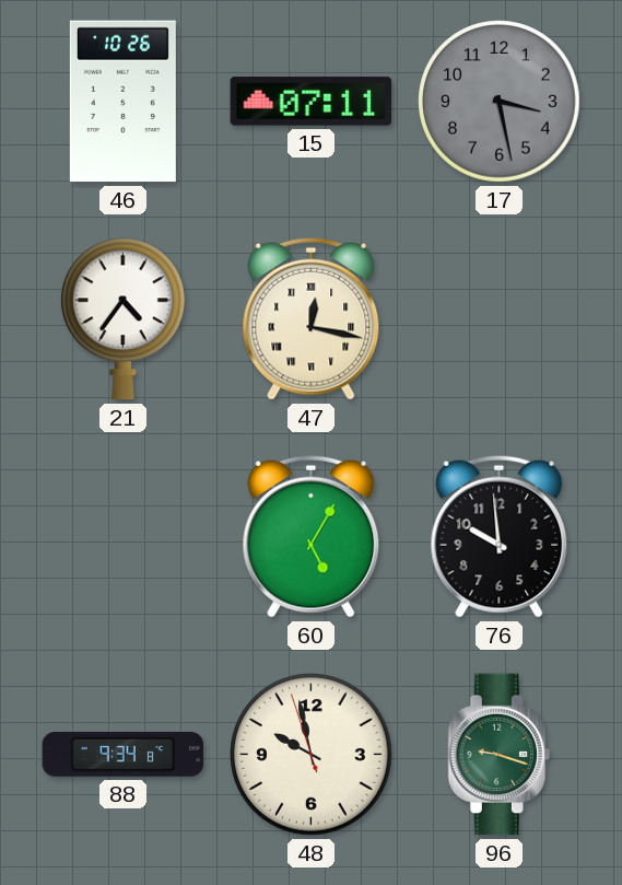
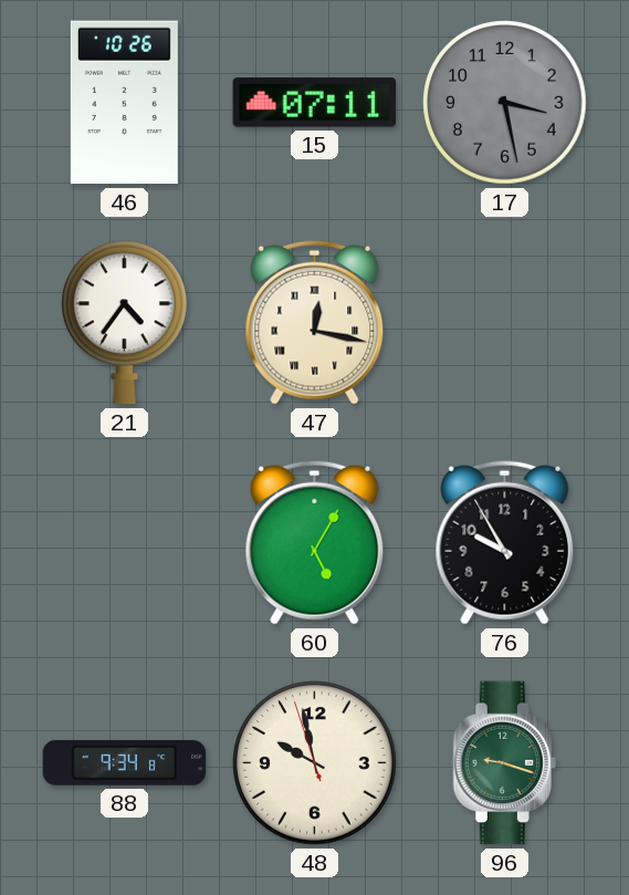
76: 9:59 -> 9:55
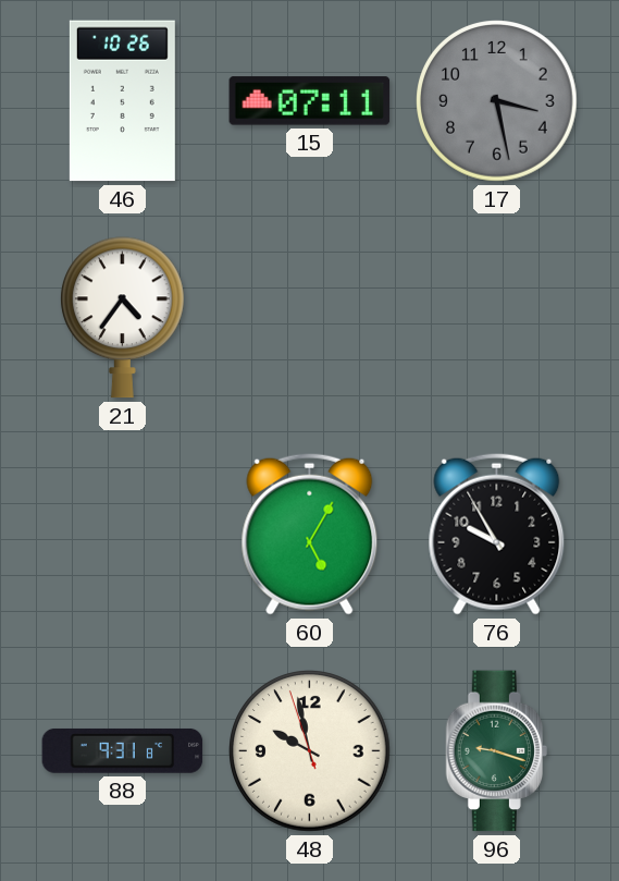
47: 12:17 -> none
88: 9:34 -> 9:31
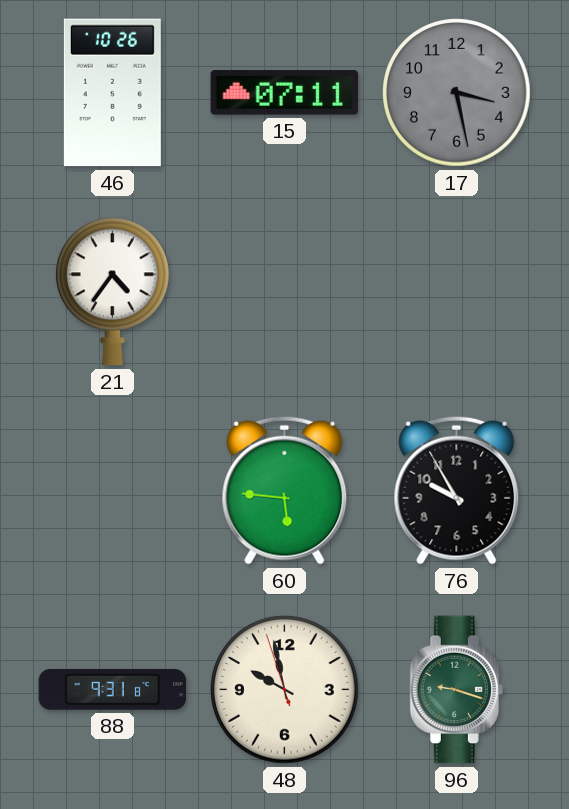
60: 5:05 -> 5:46
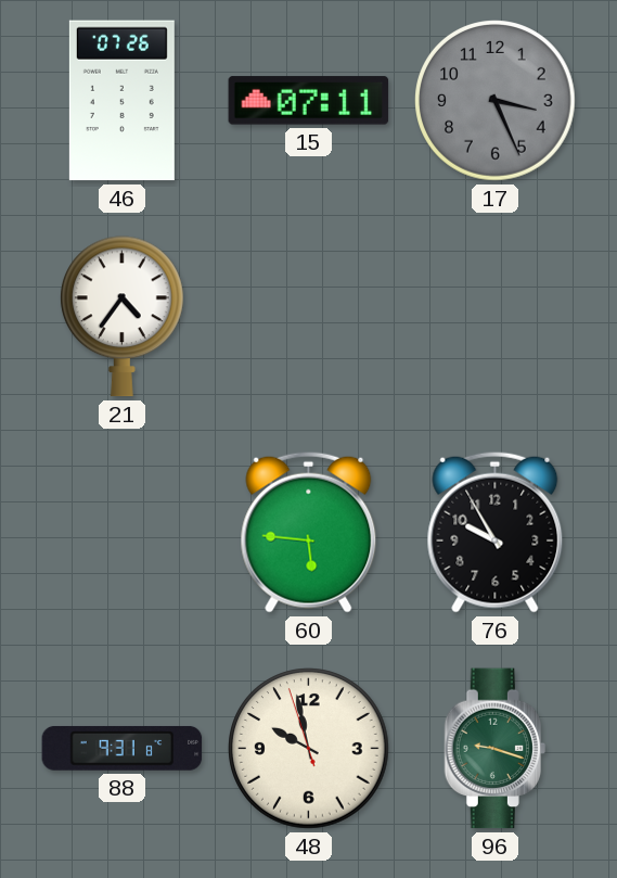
46: 10:26 -> 07:26
17: 3:28 -> 3:26
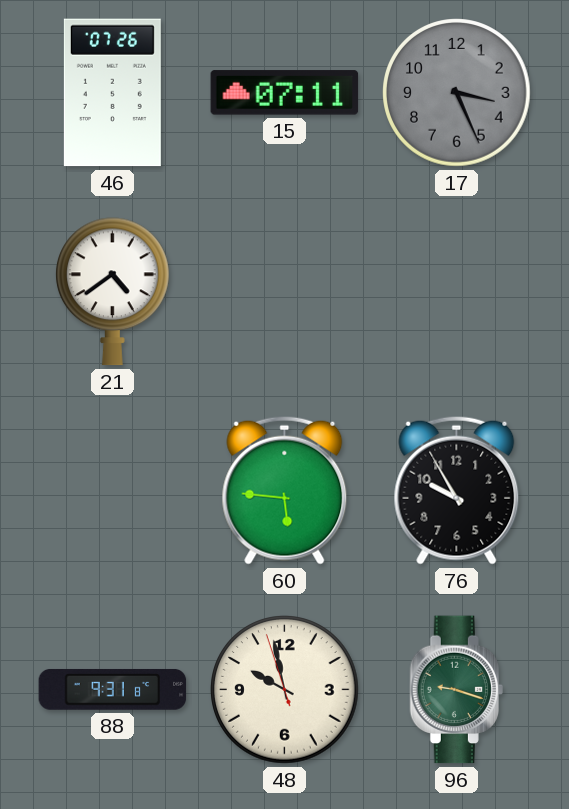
21: 4:36 -> 4:39
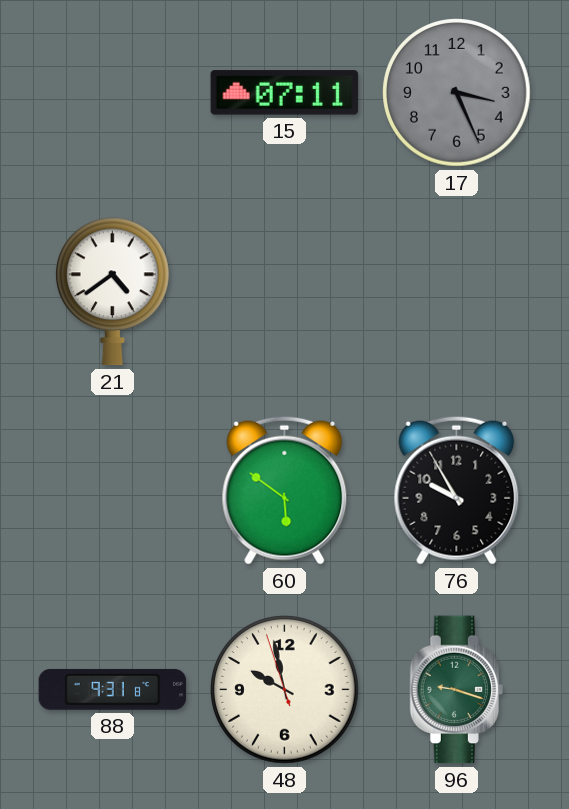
46: 07:26 -> none
60: 5:46 -> 5:51
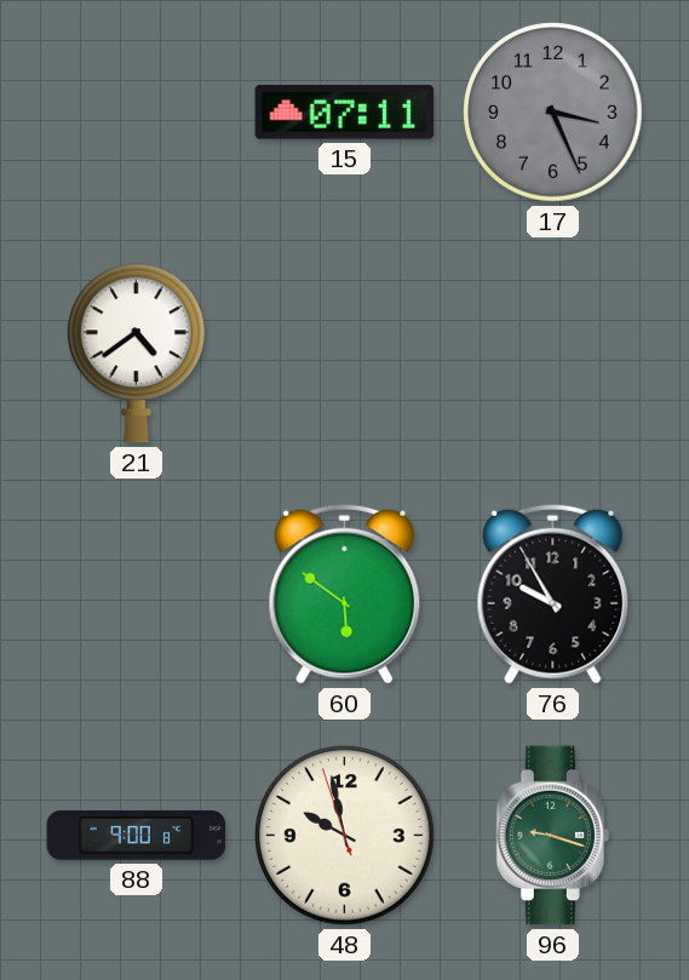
88: 9:31 -> 9:00
